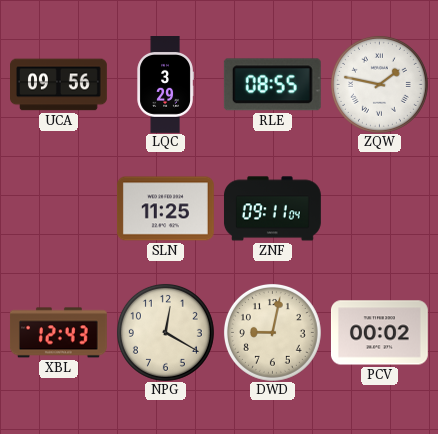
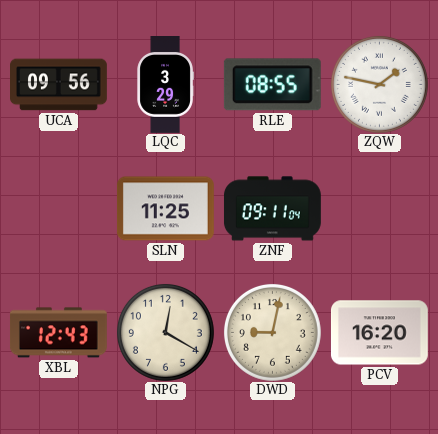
PCV: 00:02 -> 16:20
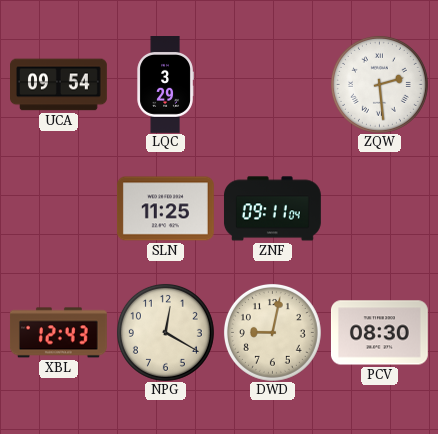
UCA: 09:56 -> 09:54
RLE: 08:55 -> none
ZQW: 1:47 -> 2:29
PCV: 16:20 -> 08:30
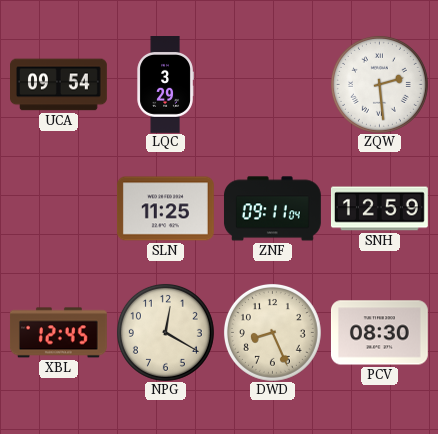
SNH: none -> 12:59
XBL: 12:43 -> 12:45
DWD: 9:02 -> 8:26
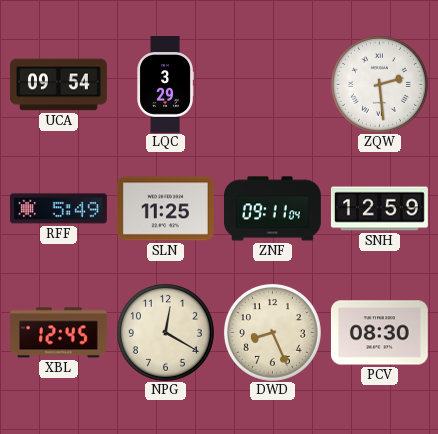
RFF: none -> 5:49
